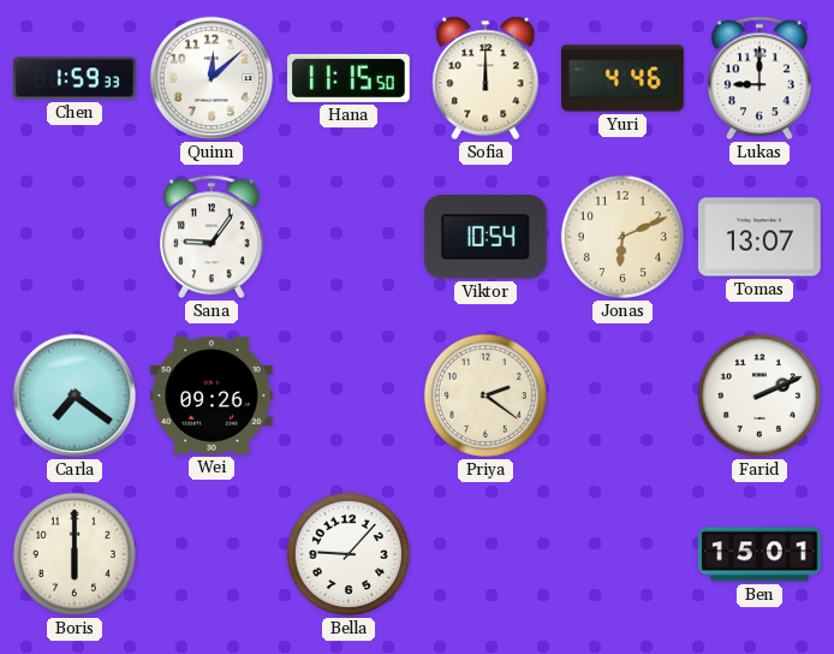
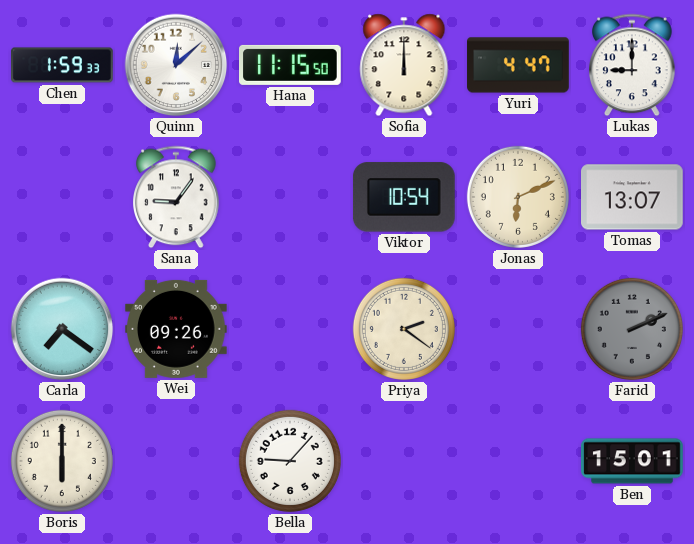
Yuri: 4:46 -> 4:47
Farid dial: white -> grey
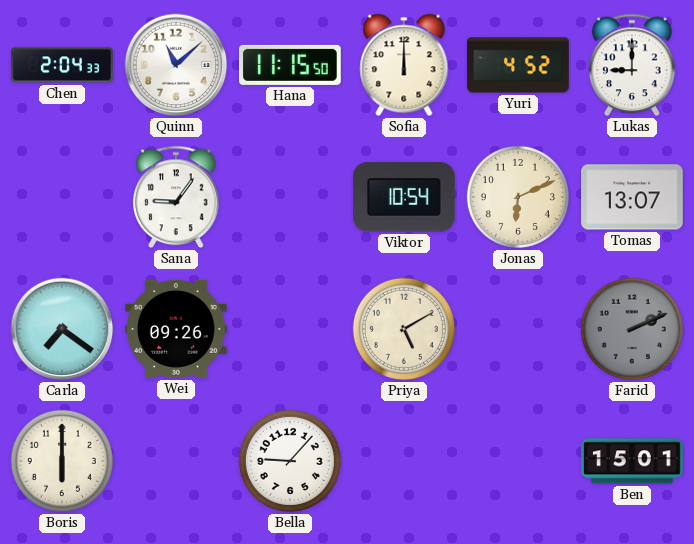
Chen: 1:59 -> 2:04
Quinn: 12:08 -> 11:08
Yuri: 4:47 -> 4:52
Priya: 2:21 -> 5:10
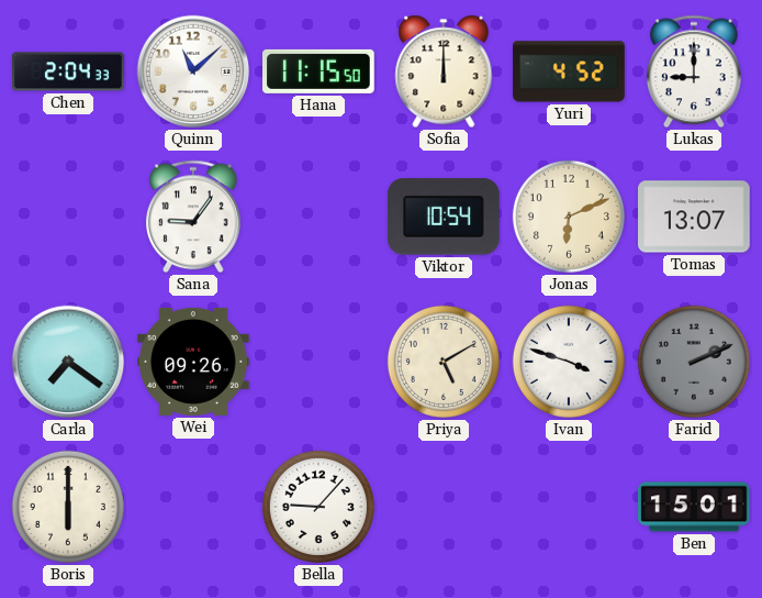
Ivan: none -> 3:48
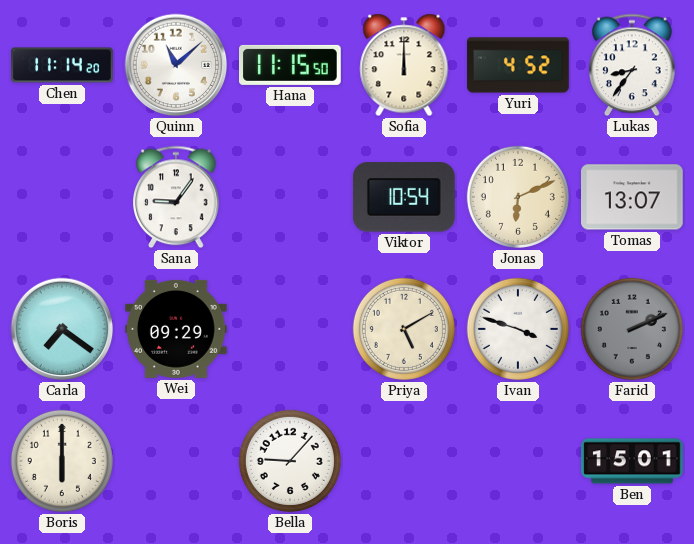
Chen: 2:04 -> 11:14
Lukas: 9:00 -> 8:36
Wei: 09:26 -> 09:29
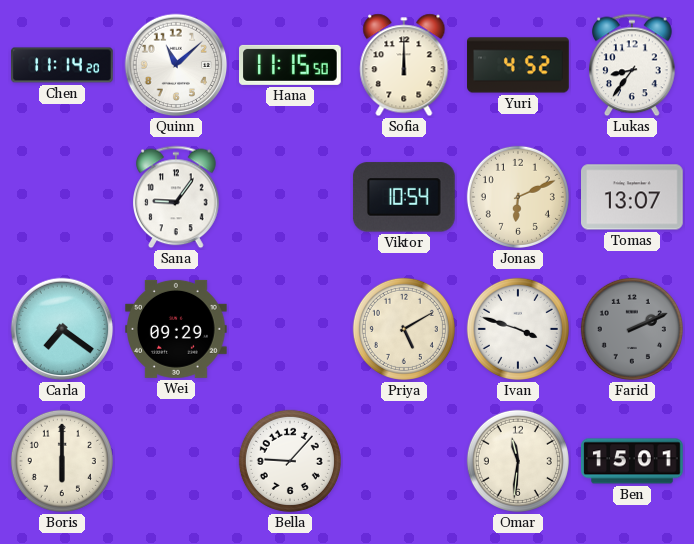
Omar: none -> 11:31
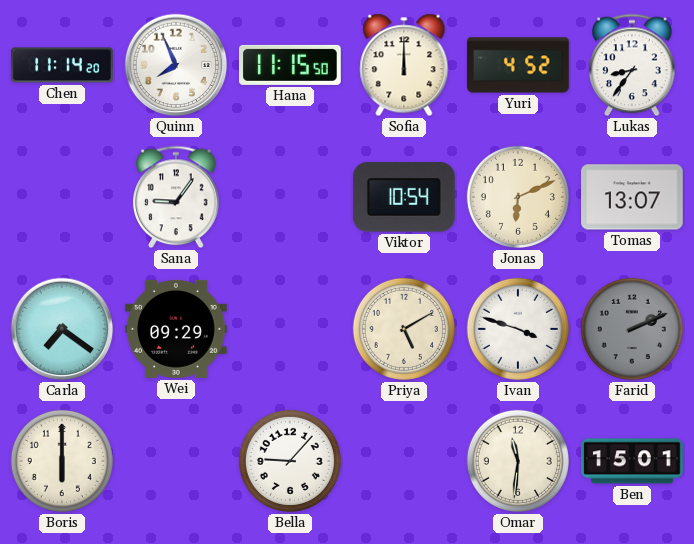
Quinn: 11:08 -> 7:56
